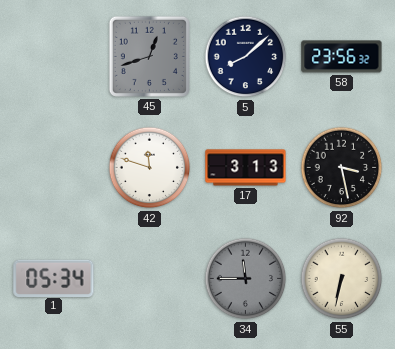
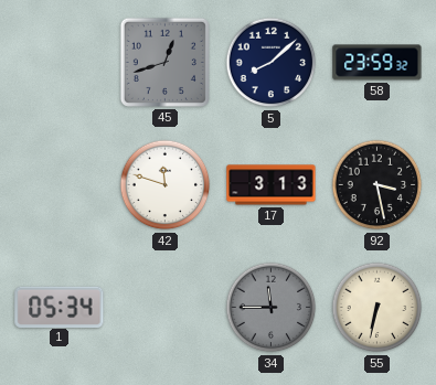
58: 23:56 -> 23:59
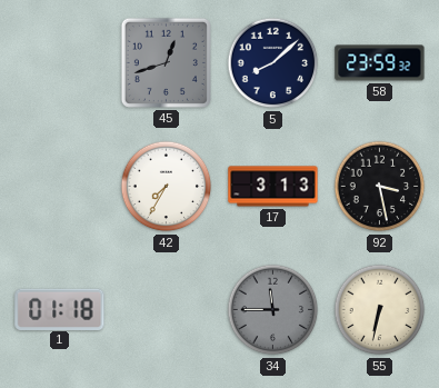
42: 11:48 -> 7:35
1: 05:34 -> 01:18
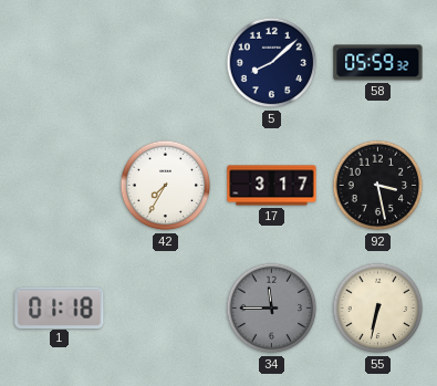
45: 12:42 -> none
58: 23:59 -> 05:59
17: 3:13 -> 3:17
